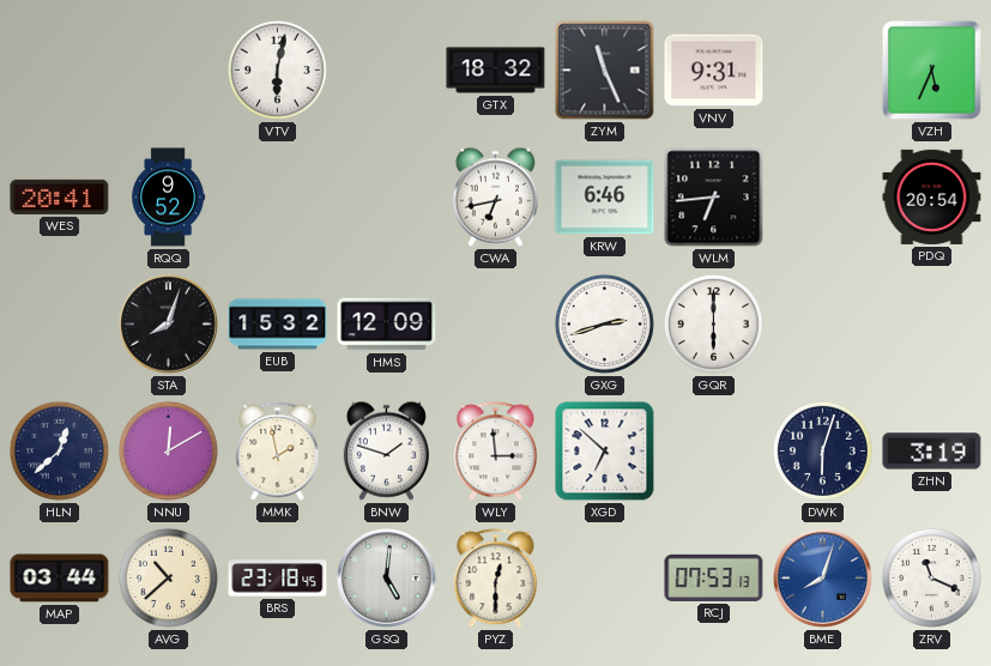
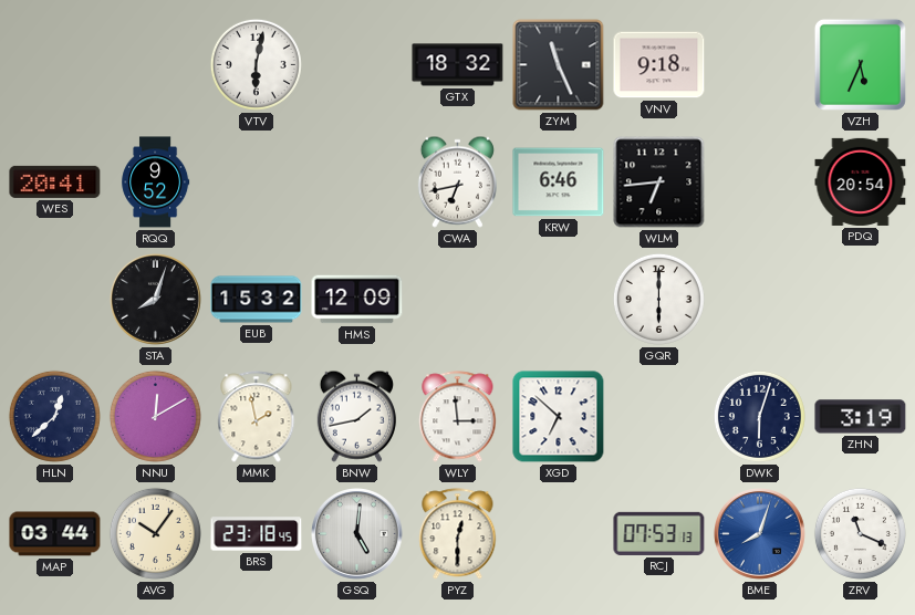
VNV: 9:31 -> 9:18
GXG: 2:42 -> none
BNW: 1:48 -> 1:43
AVG: 10:38 -> 10:06
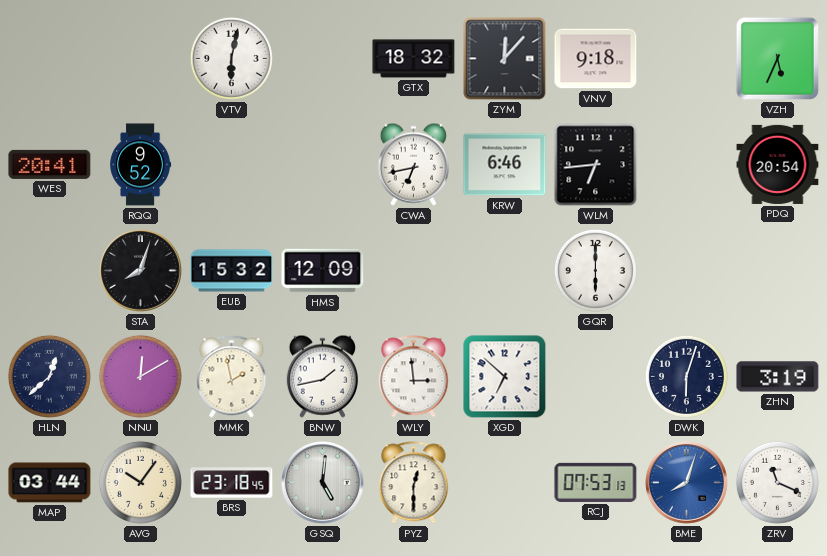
ZYM: 11:26 -> 12:07
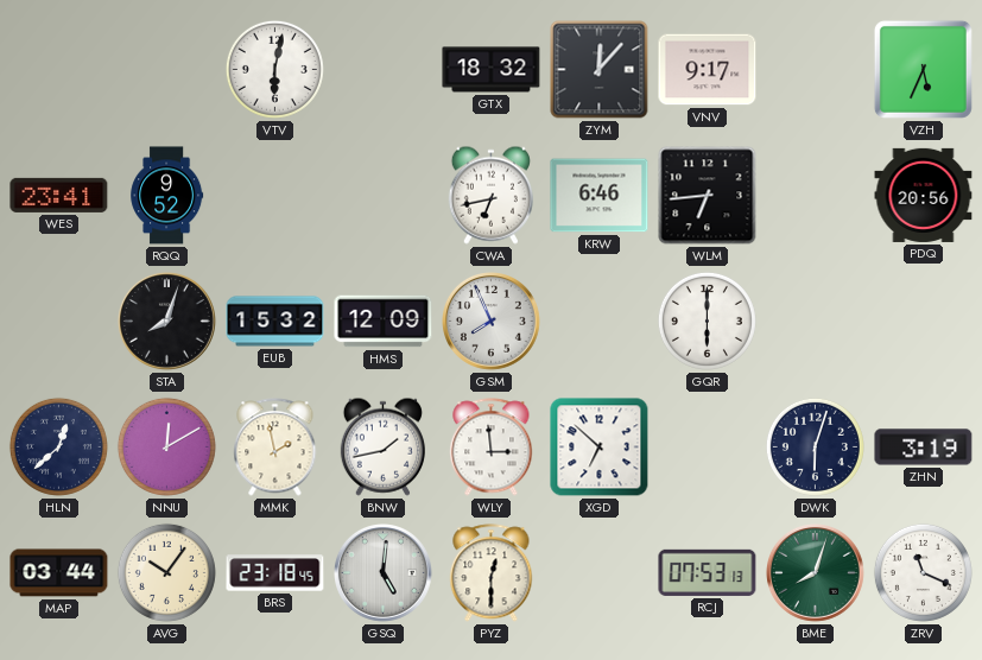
VNV: 9:18 -> 9:17
WES: 20:41 -> 23:41
PDQ: 20:54 -> 20:56
GSM: none -> 7:56
BME dial: blue -> green
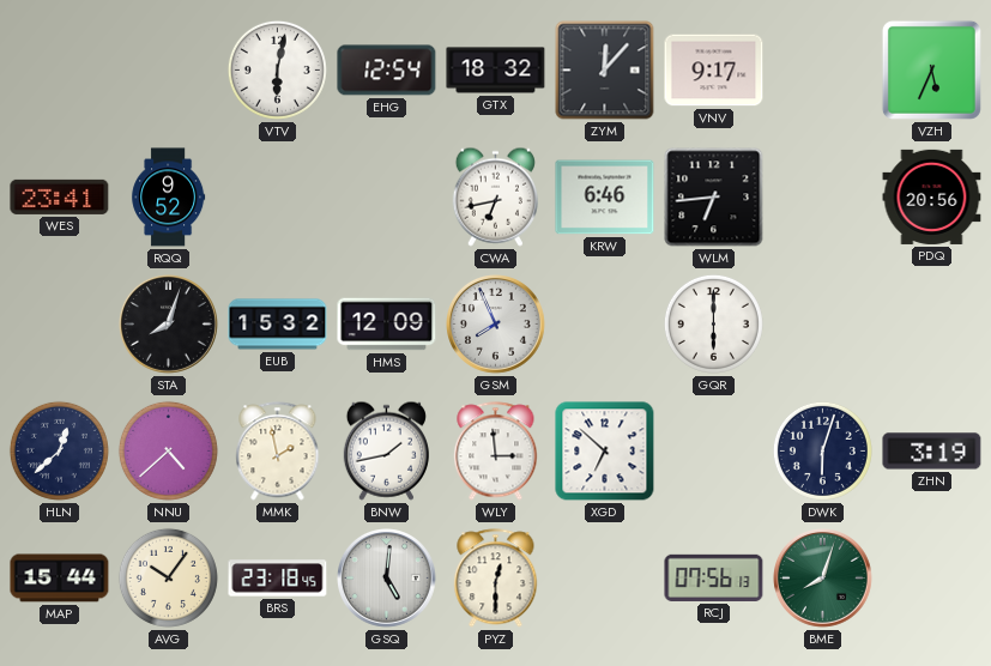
EHG: none -> 12:54
NNU: 12:10 -> 4:38
MAP: 03:44 -> 15:44
RCJ: 07:53 -> 07:56
ZRV: 11:19 -> none
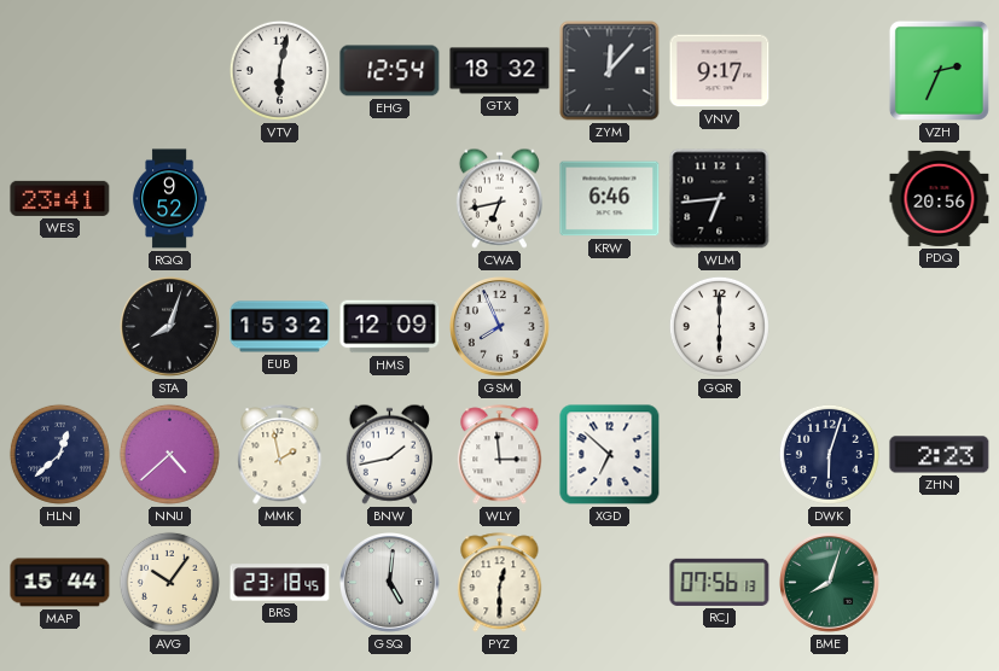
VZH: 5:34 -> 2:34
ZHN: 3:19 -> 2:23
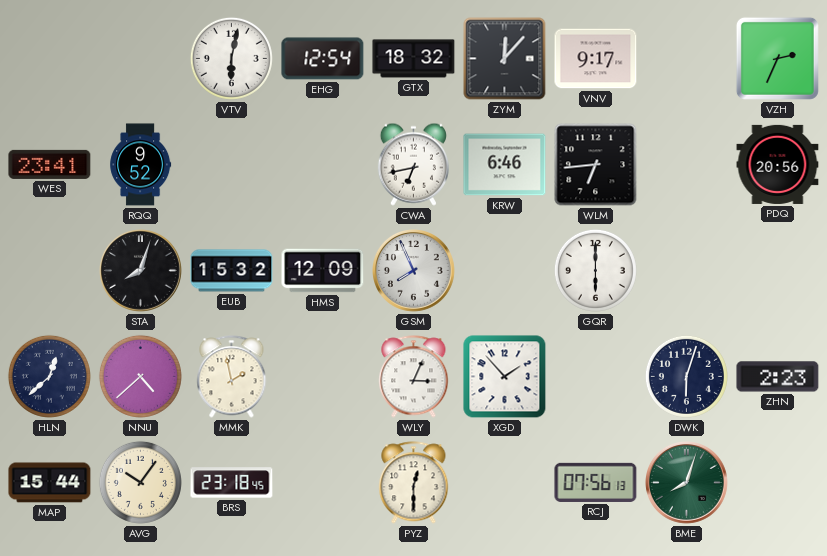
BNW: 1:43 -> none
WLY: 2:59 -> 3:04
XGD: 6:52 -> 1:53
GSQ: 5:01 -> none
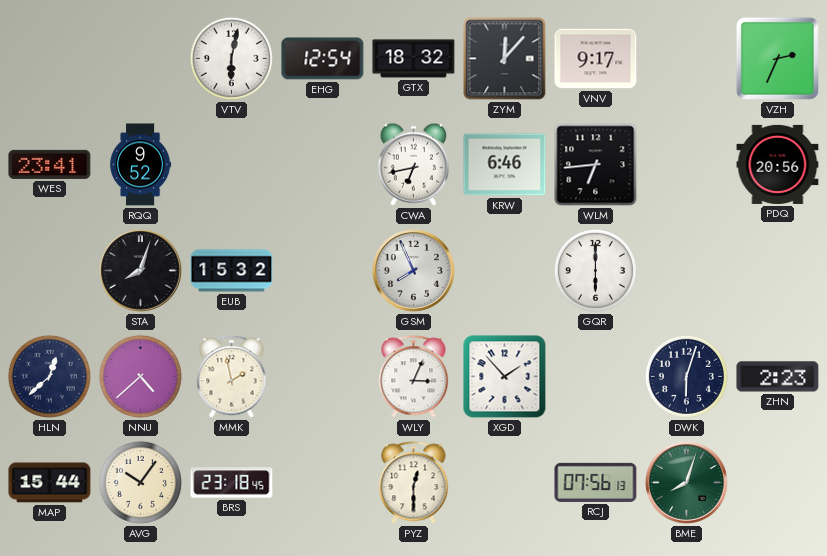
HMS: 12:09 -> none
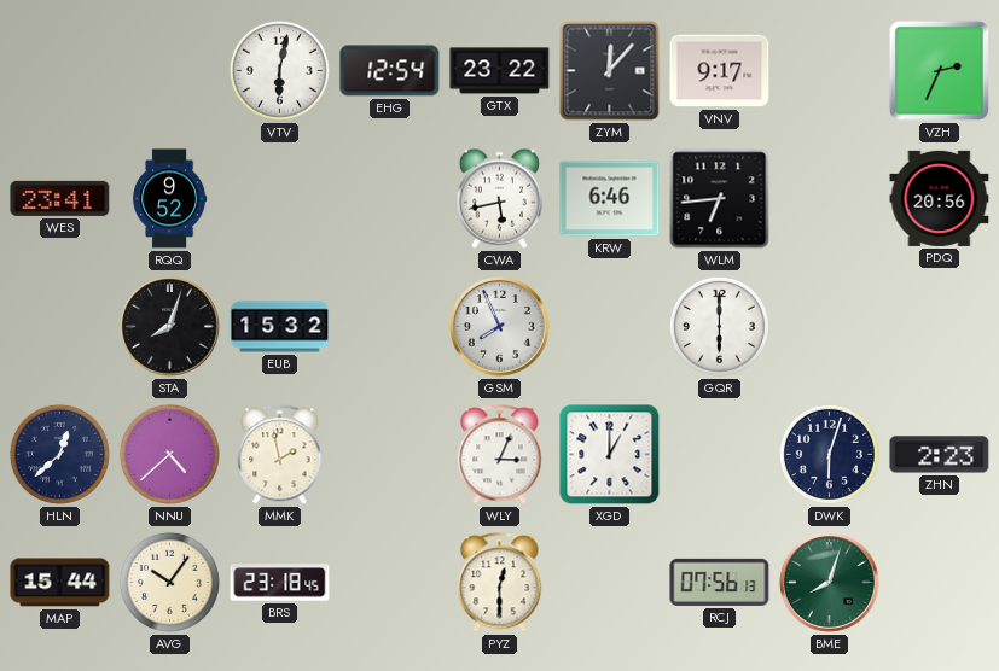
GTX: 18:32 -> 23:22
CWA: 6:43 -> 5:43
XGD: 1:53 -> 1:00
